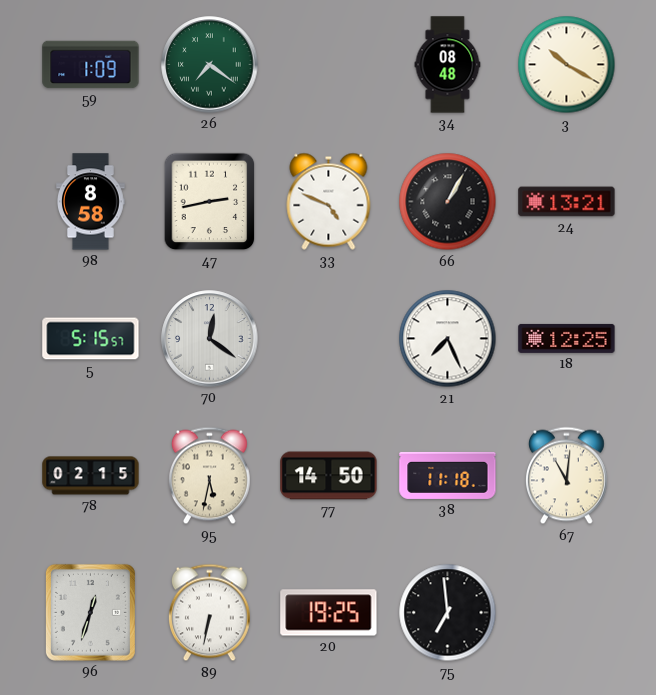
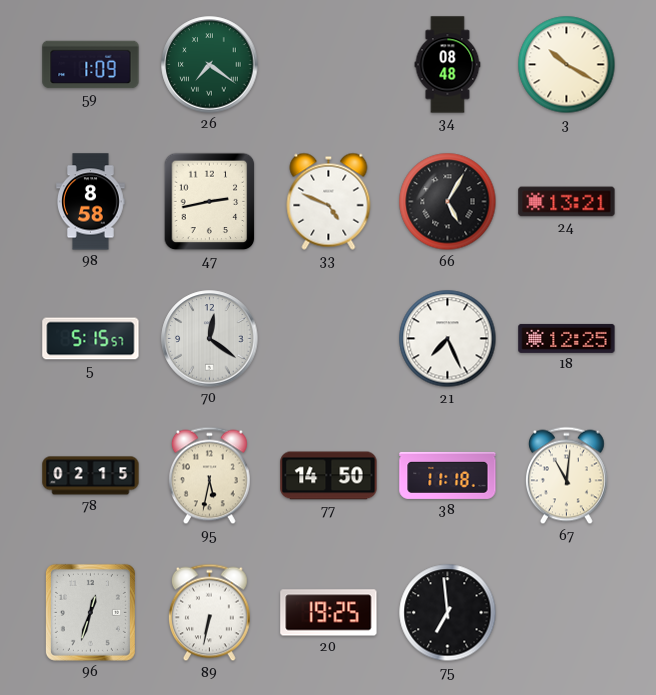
66: 1:05 -> 5:05
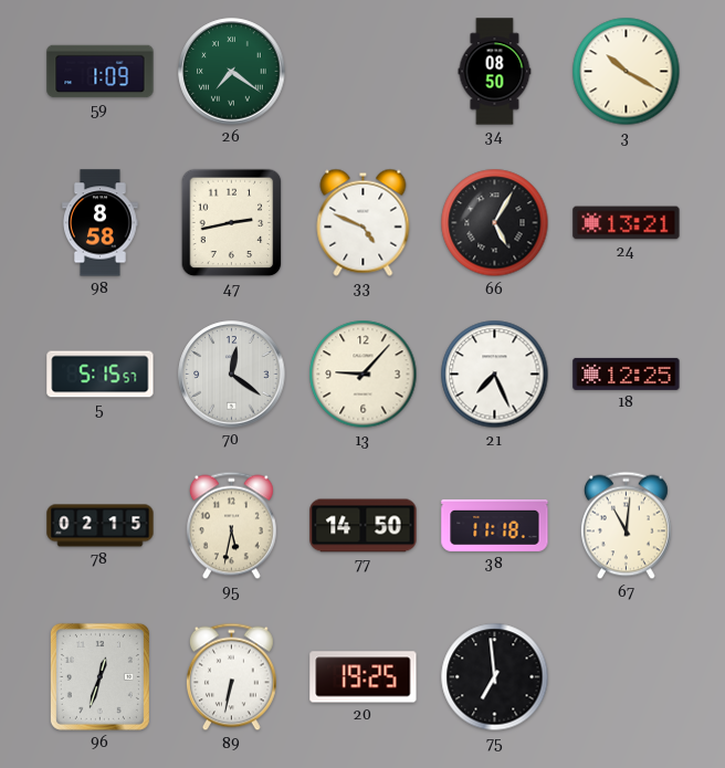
34: 08:48 -> 08:50
13: none -> 9:07
